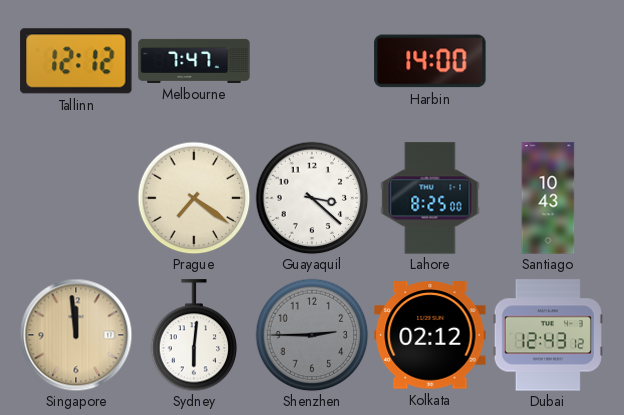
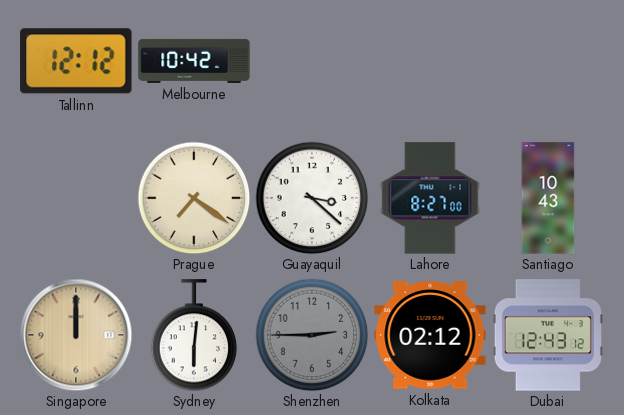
Melbourne: 7:47 -> 10:42
Harbin: 14:00 -> none
Lahore: 8:25 -> 8:27
Singapore: 11:59 -> 12:00
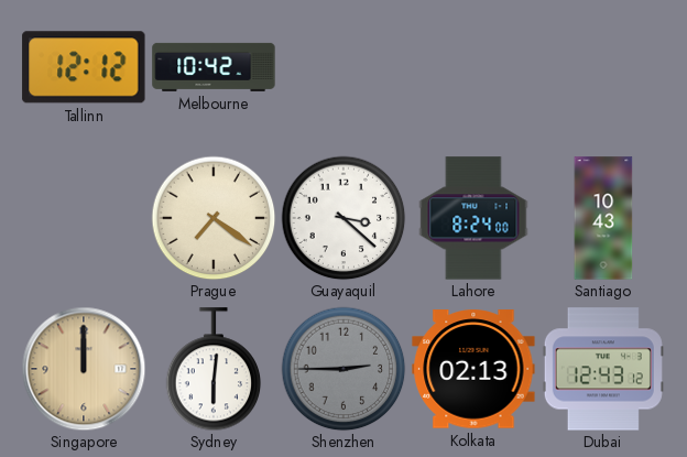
Lahore: 8:27 -> 8:24
Kolkata: 02:12 -> 02:13
